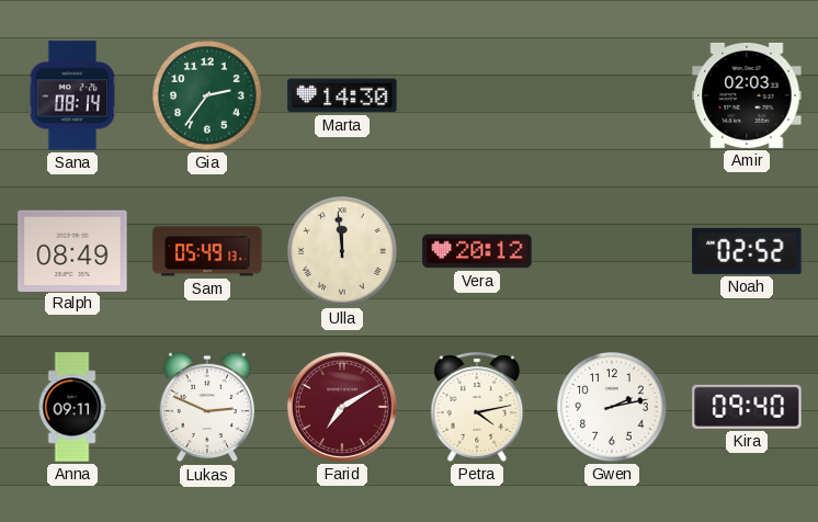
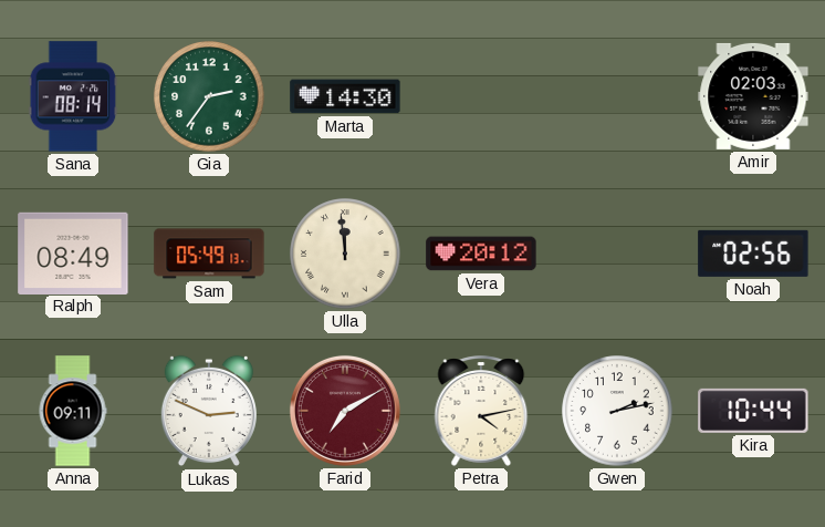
Noah: 02:52 -> 02:56
Kira: 09:40 -> 10:44
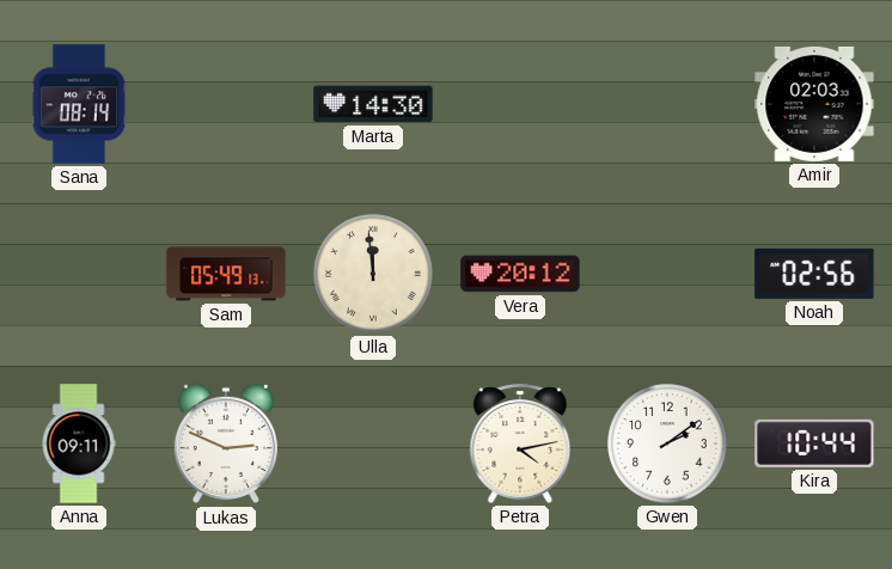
Gia: 2:36 -> none
Ralph: 08:49 -> none
Farid: 7:10 -> none
Gwen: 2:13 -> 2:09
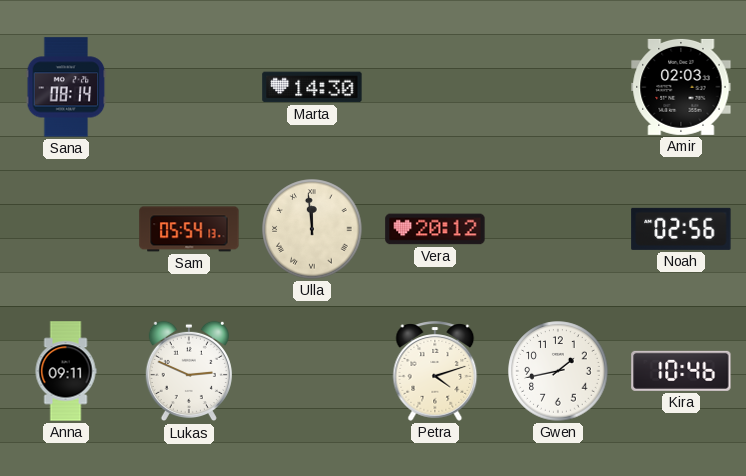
Sam: 05:49 -> 05:54
Petra: 4:13 -> 4:12
Gwen: 2:09 -> 1:43
Kira: 10:44 -> 10:46
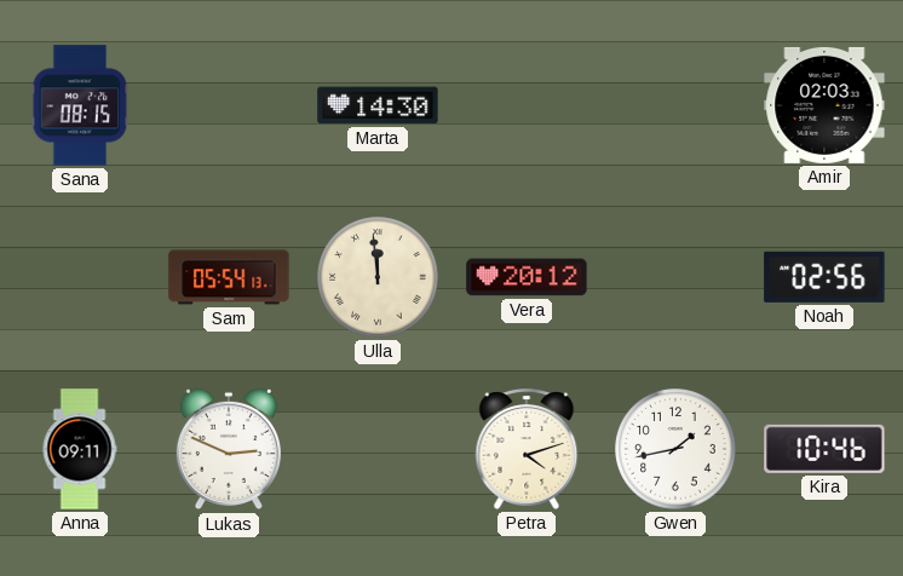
Sana: 08:14 -> 08:15
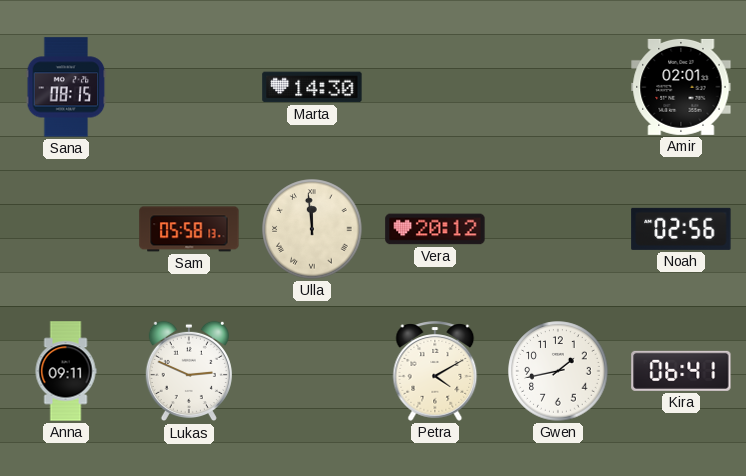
Amir: 02:03 -> 02:01
Sam: 05:54 -> 05:58
Petra: 4:12 -> 4:10
Kira: 10:46 -> 06:41
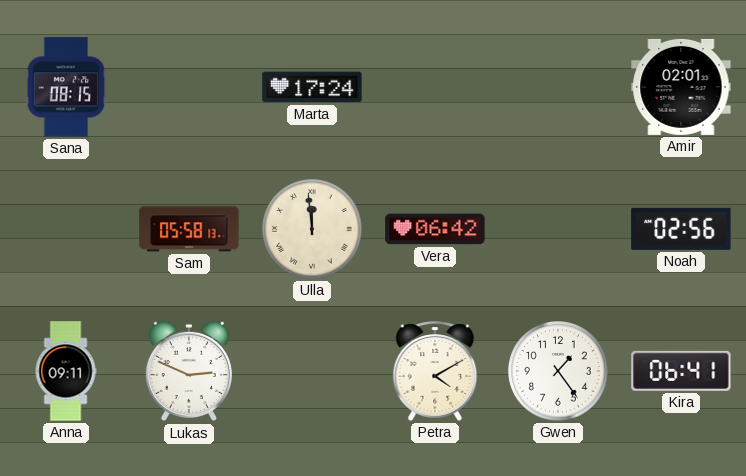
Marta: 14:30 -> 17:24
Vera: 20:12 -> 06:42
Gwen: 1:43 -> 1:24
